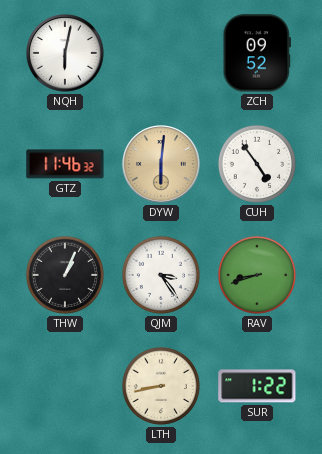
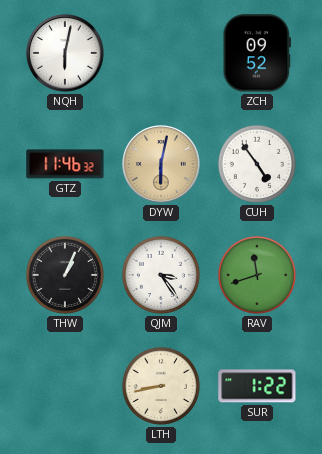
DYW: 6:01 -> 6:02
RAV: 8:42 -> 11:42
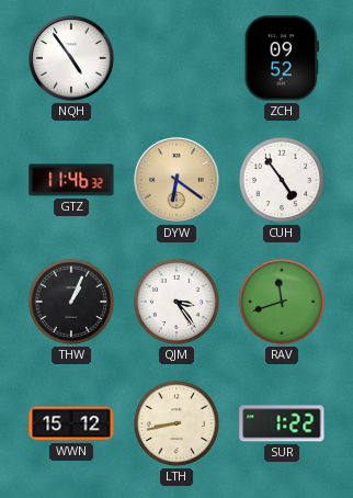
NQH: 6:02 -> 4:54
DYW: 6:02 -> 6:21
WWN: none -> 15:12
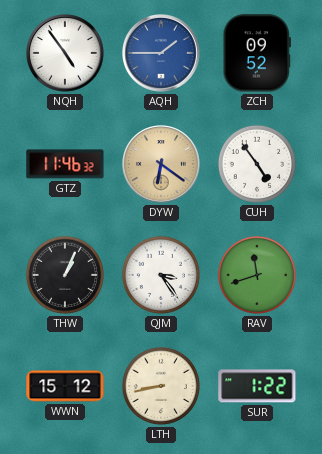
AQH: none -> 1:45
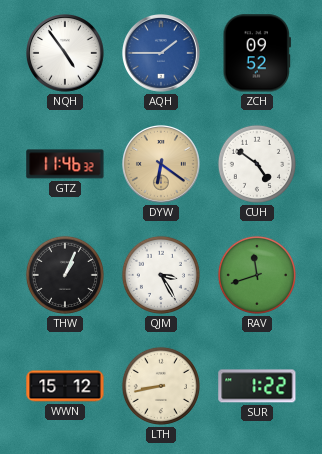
CUH: 4:54 -> 4:51
QJM: 3:24 -> 3:25
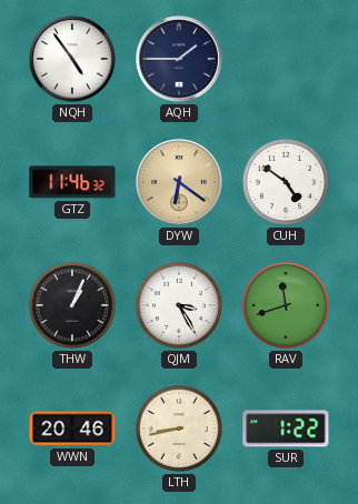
AQH dial: blue -> navy
ZCH: 09:52 -> none
WWN: 15:12 -> 20:46
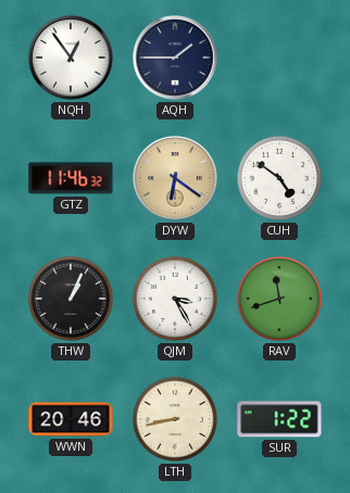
NQH: 4:54 -> 12:54
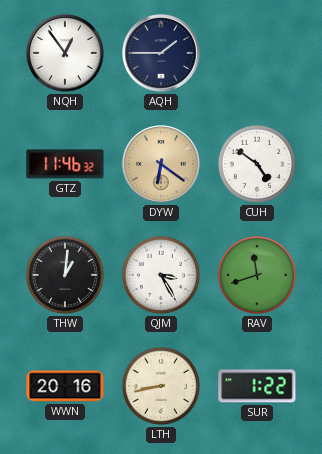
THW: 1:04 -> 1:01
WWN: 20:46 -> 20:16
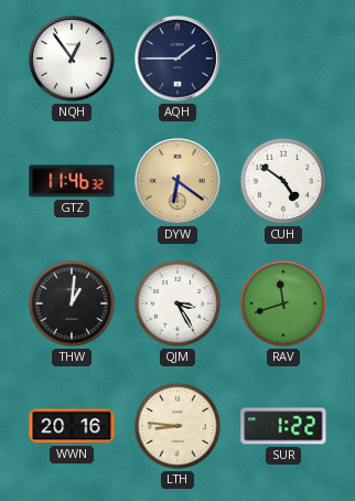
LTH: 8:43 -> 8:46
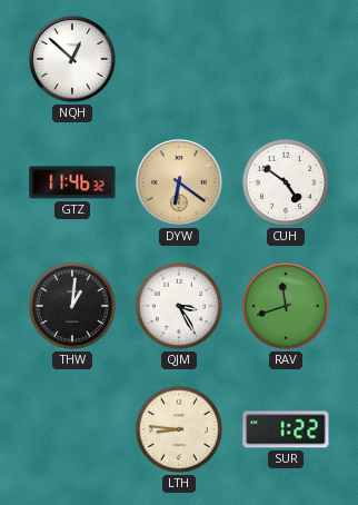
NQH: 12:54 -> 12:52
AQH: 1:45 -> none
WWN: 20:16 -> none
